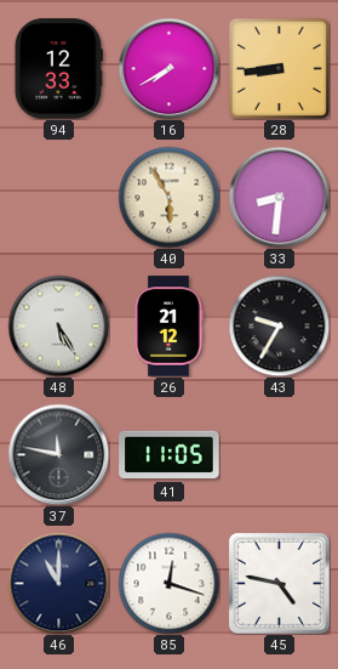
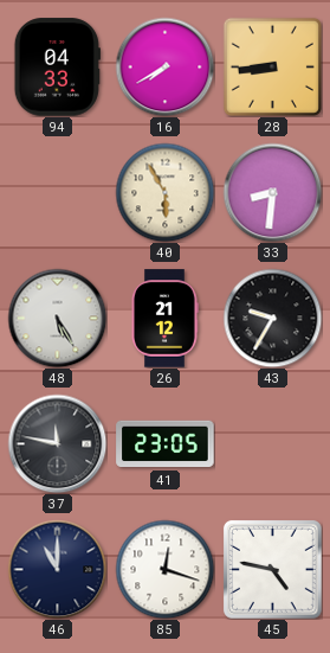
94: 12:33 -> 04:33
41: 11:05 -> 23:05
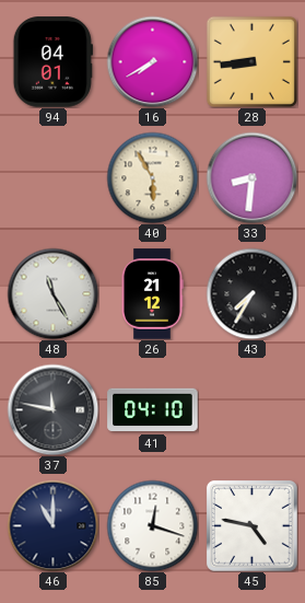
94: 04:33 -> 04:01
48: 5:25 -> 11:25
43: 9:35 -> 7:35
41: 23:05 -> 04:10
